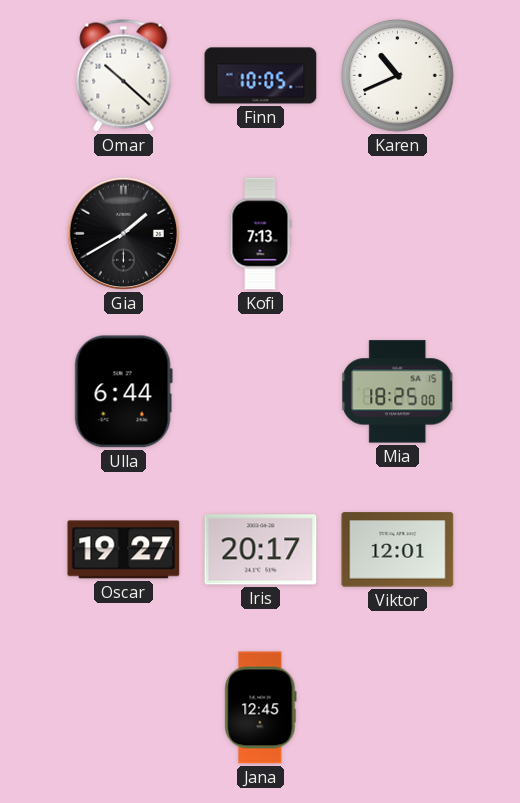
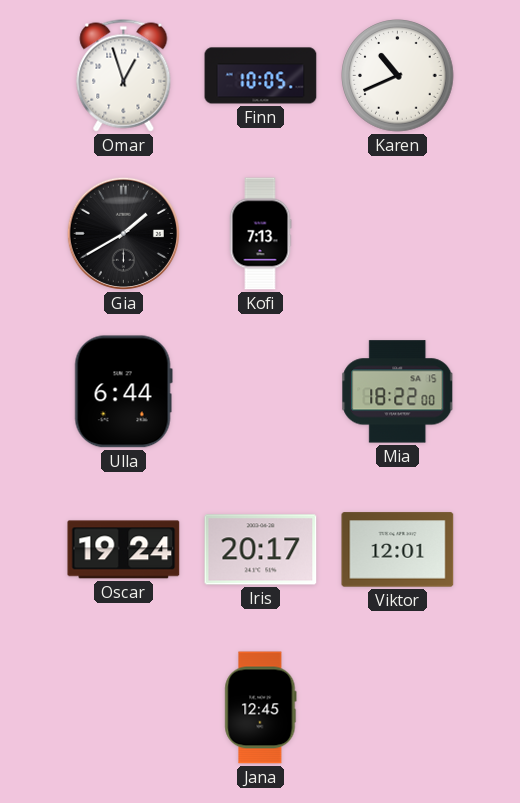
Omar: 10:22 -> 12:57
Mia: 18:25 -> 18:22
Oscar: 19:27 -> 19:24
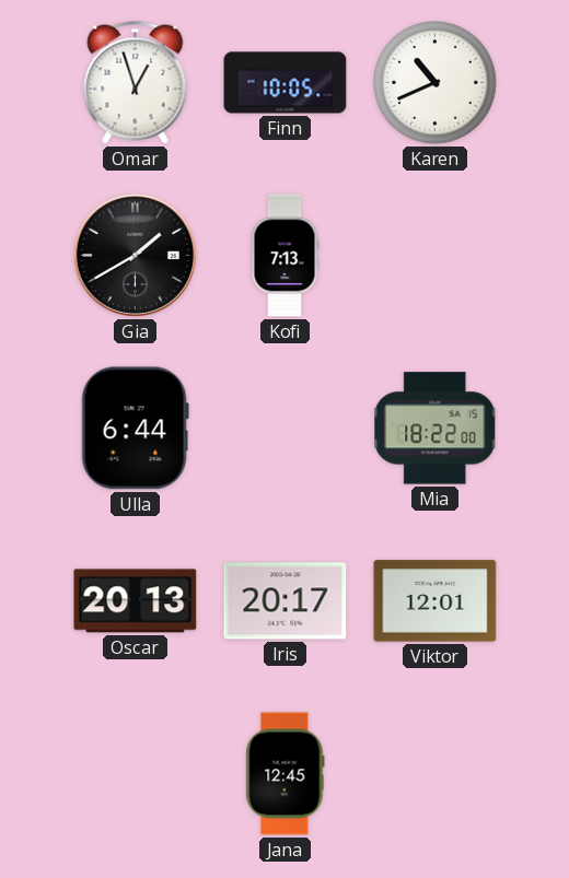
Oscar: 19:24 -> 20:13
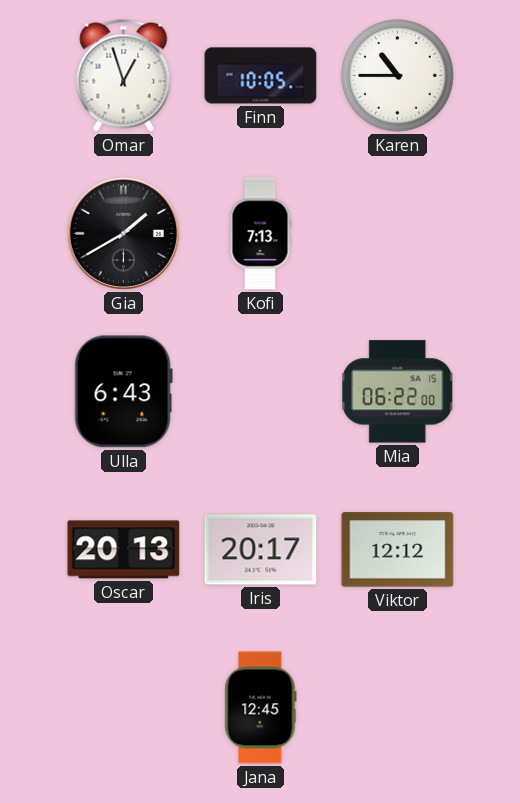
Karen: 10:41 -> 10:45
Ulla: 6:44 -> 6:43
Mia: 18:22 -> 06:22
Viktor: 12:01 -> 12:12
